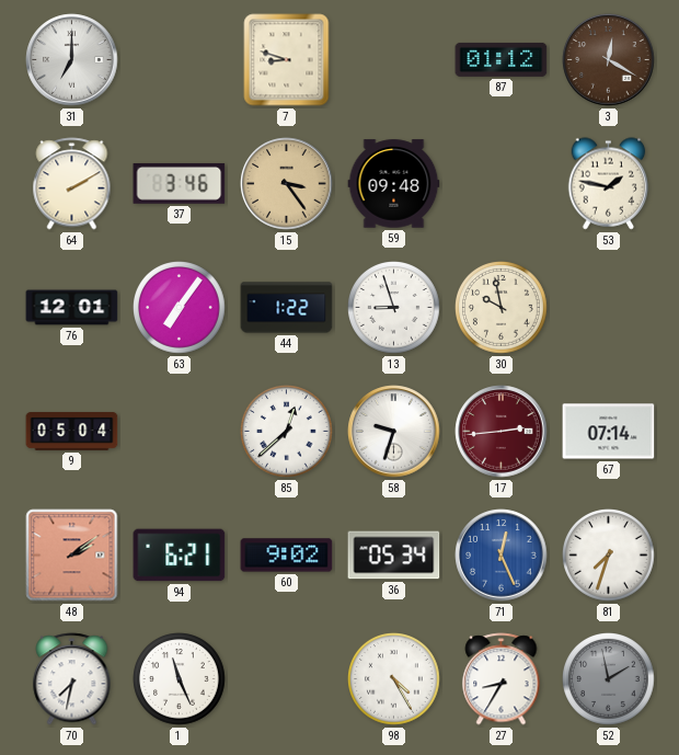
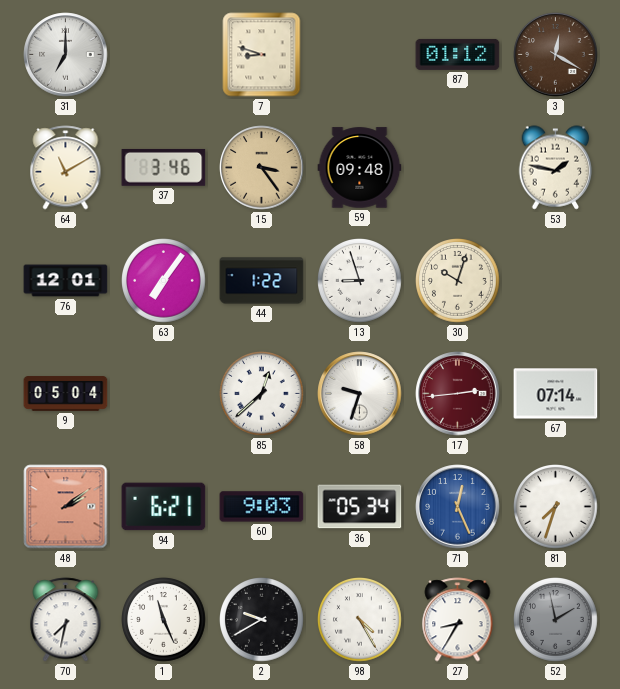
64: 2:10 -> 11:10
30: 9:58 -> 10:03
60: 9:02 -> 9:03
2: none -> 9:40
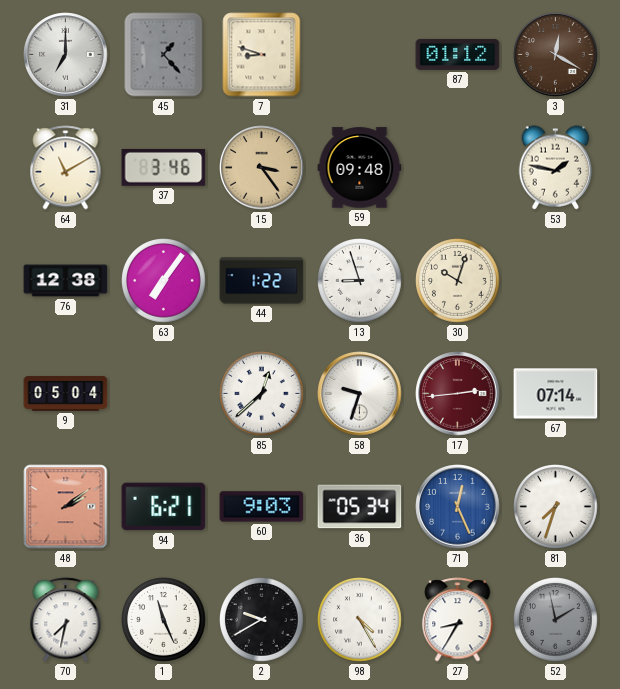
45: none -> 1:23
76: 12:01 -> 12:38
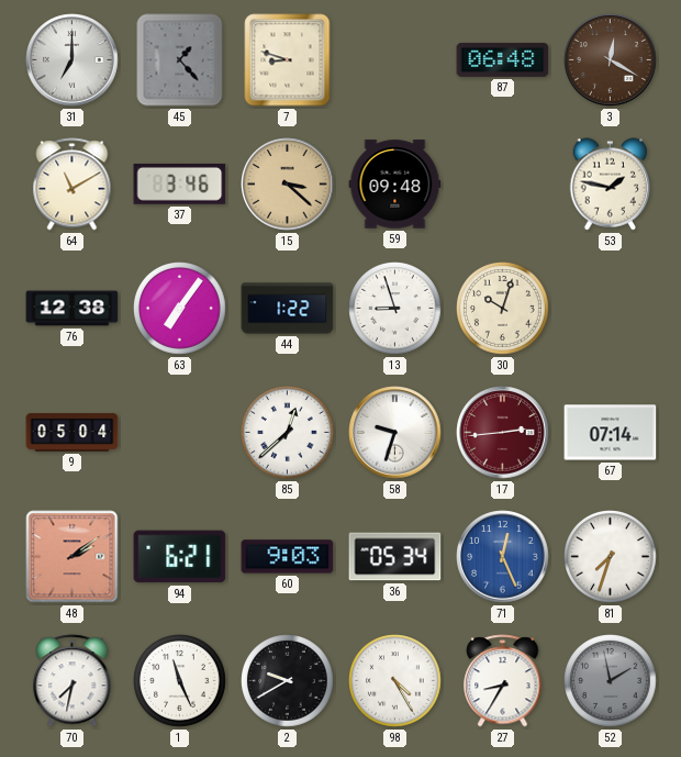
87: 01:12 -> 06:48
15: 3:24 -> 3:22
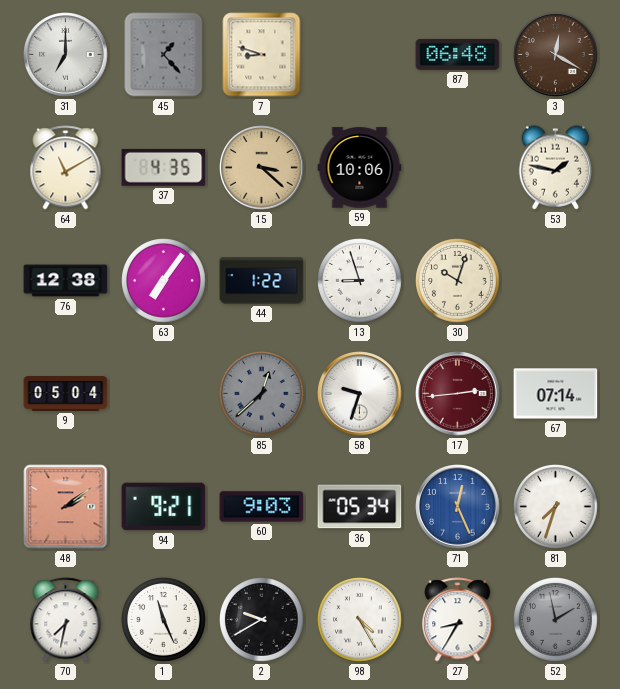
37: 3:46 -> 4:35
59: 09:48 -> 10:06
85 dial: white -> grey
94: 6:21 -> 9:21
